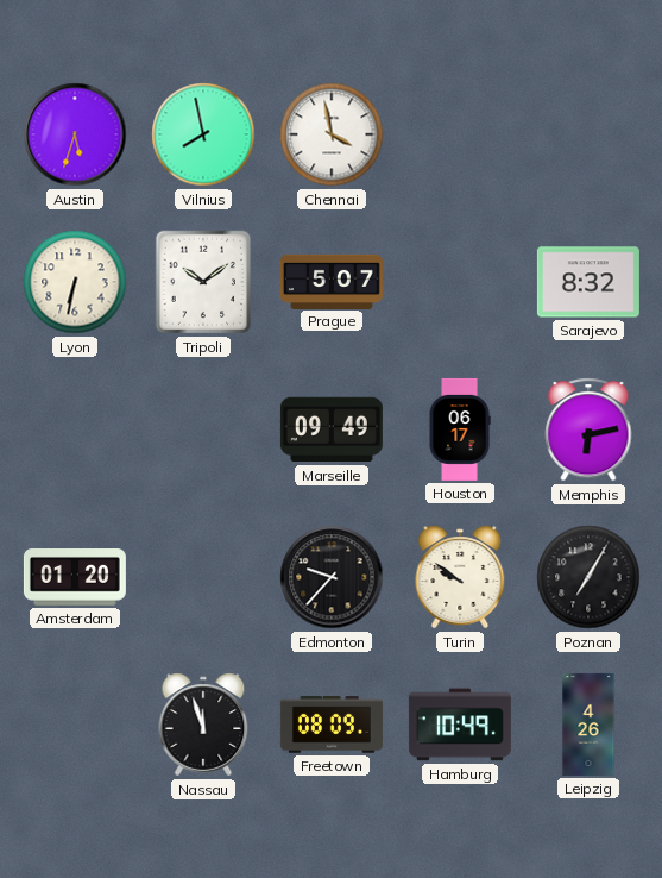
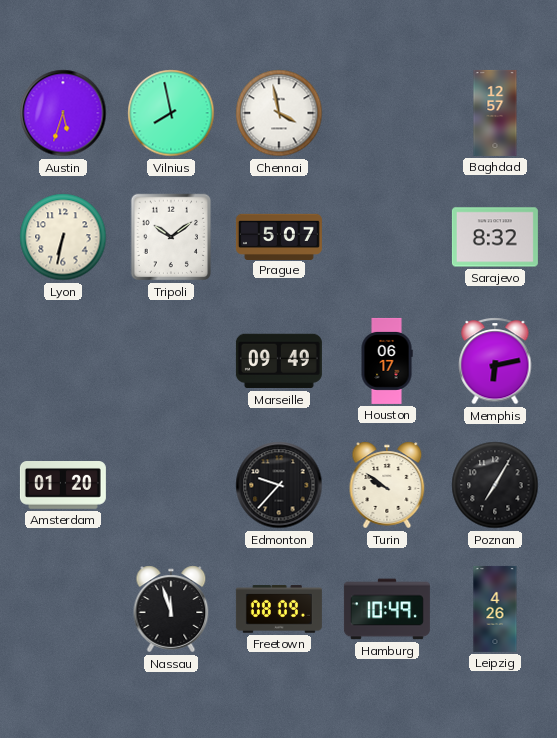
Baghdad: none -> 12:57
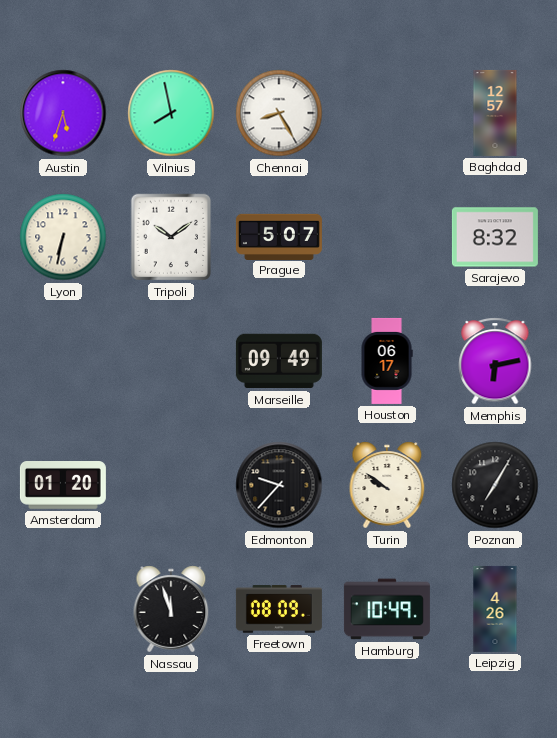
Chennai: 3:58 -> 8:25
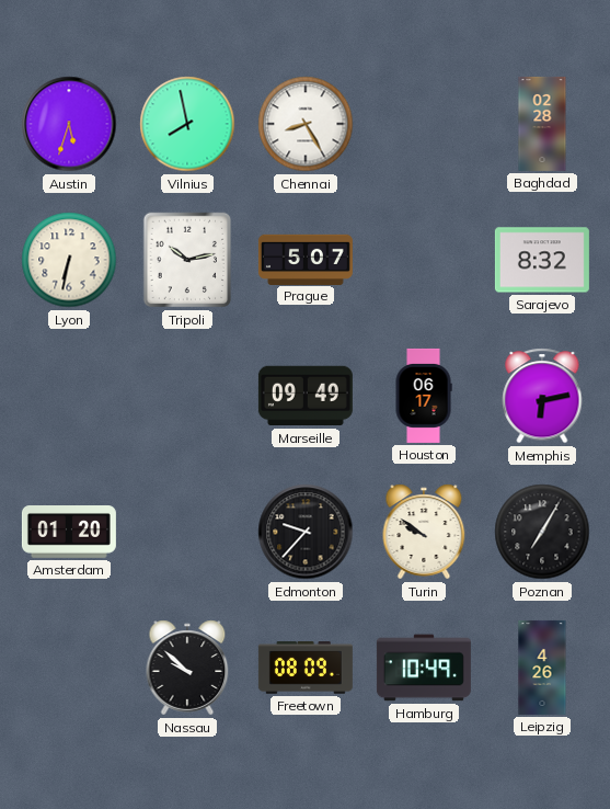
Baghdad: 12:57 -> 02:28
Tripoli: 10:09 -> 10:13
Nassau: 11:57 -> 9:52
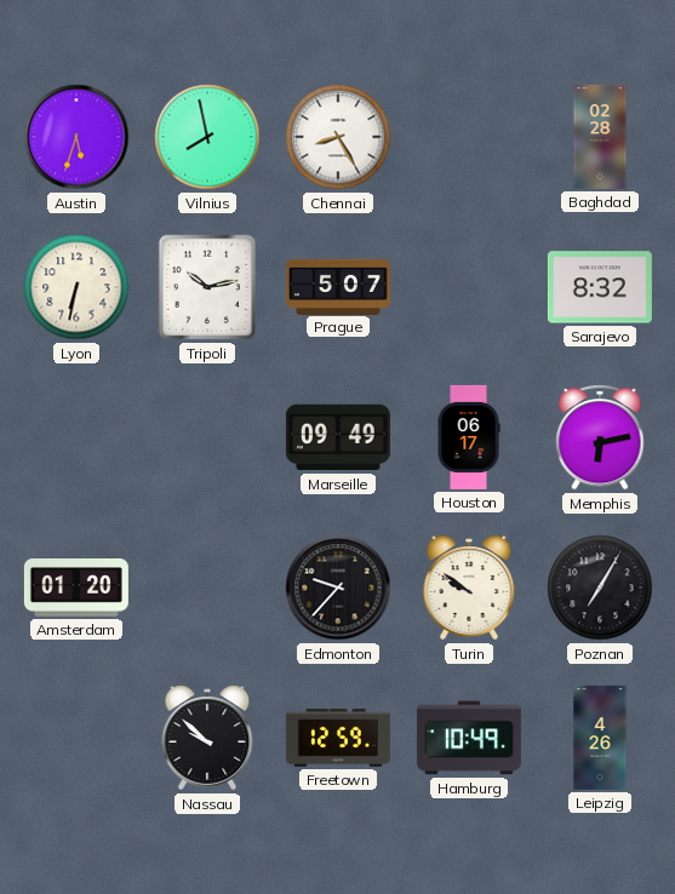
Freetown: 08:09 -> 12:59
